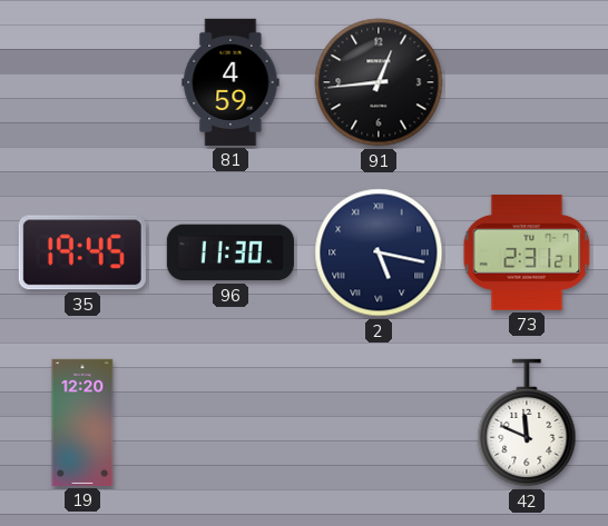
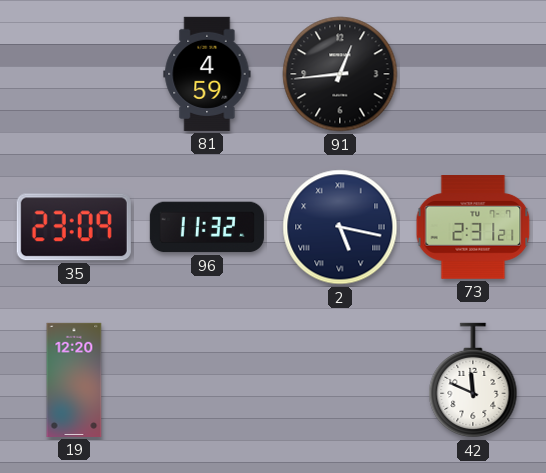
35: 19:45 -> 23:09
96: 11:30 -> 11:32
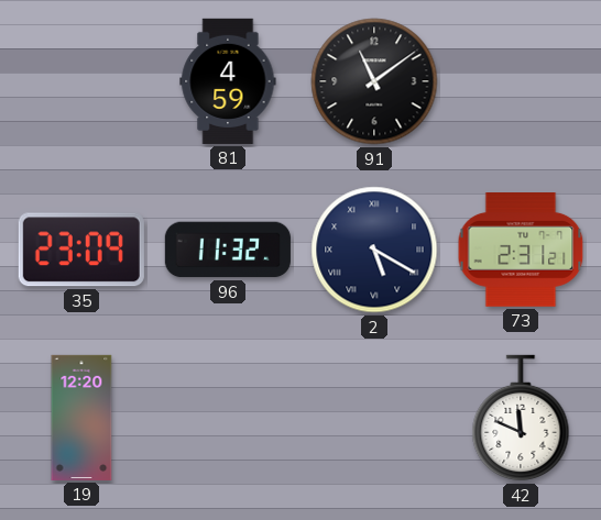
91: 12:44 -> 11:09
2: 5:17 -> 5:20
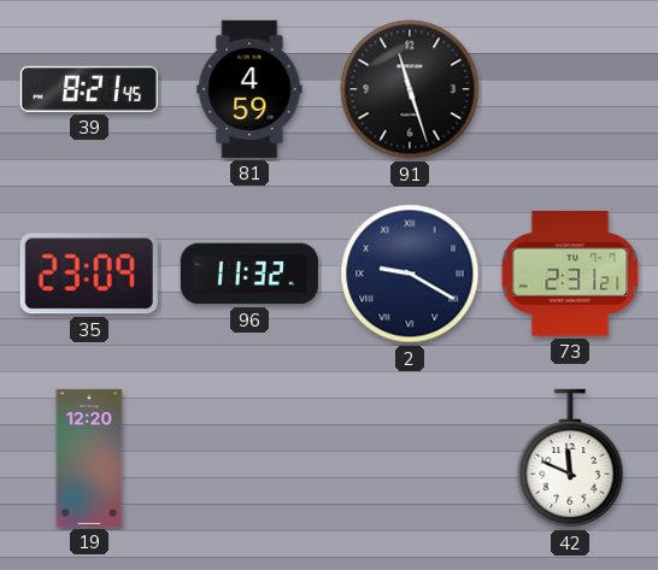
39: none -> 8:21
91: 11:09 -> 11:27
2: 5:20 -> 9:20
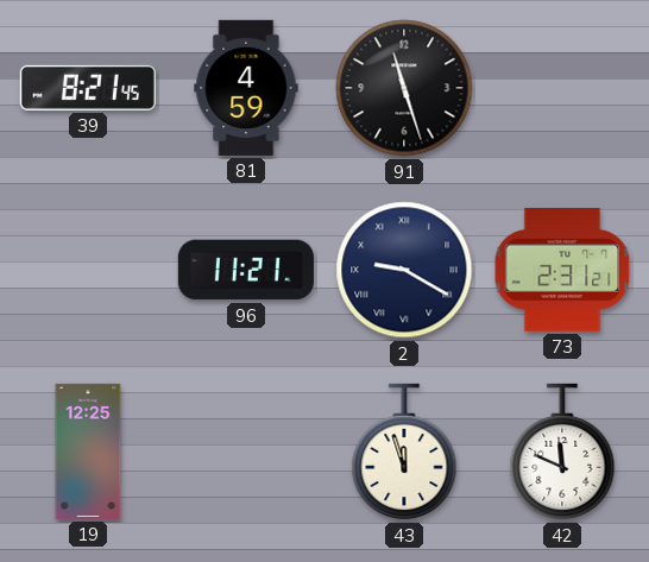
35: 23:09 -> none
96: 11:32 -> 11:21
19: 12:20 -> 12:25
43: none -> 11:57
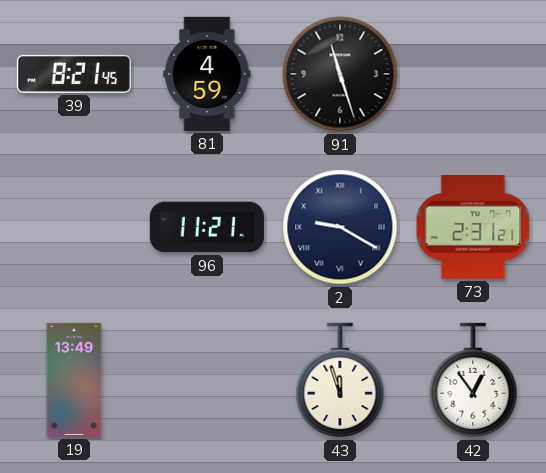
19: 12:25 -> 13:49
42: 11:49 -> 12:54
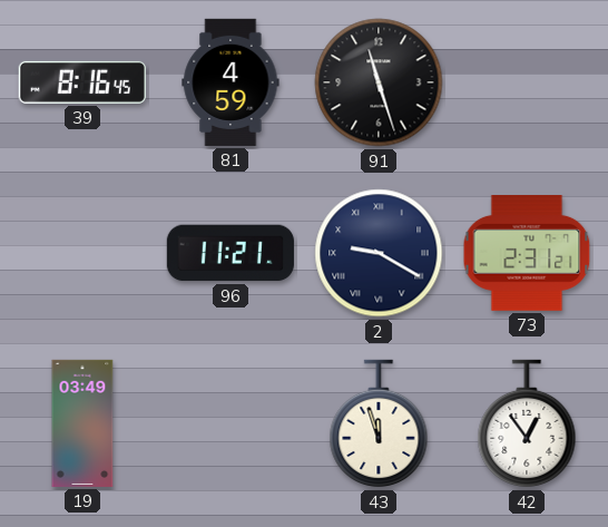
39: 8:21 -> 8:16
19: 13:49 -> 03:49
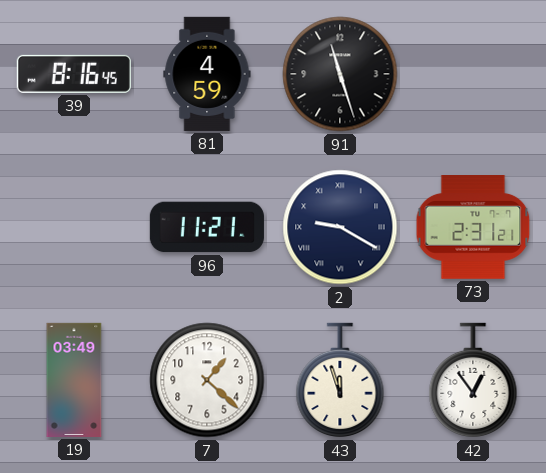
7: none -> 1:22
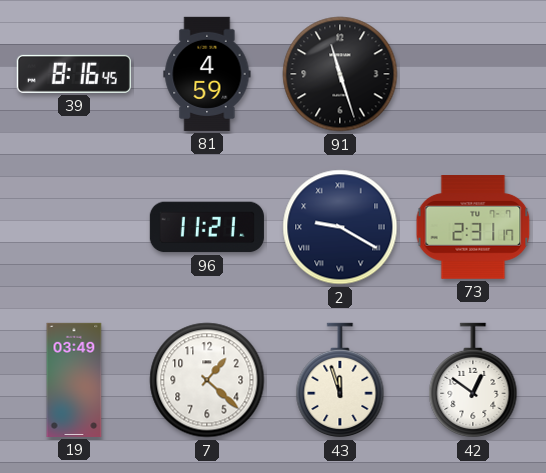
73: 2:31:21 -> 2:31:17
42: 12:54 -> 12:51
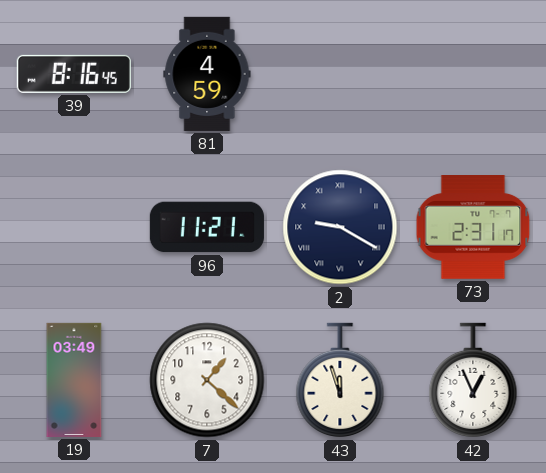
91: 11:27 -> none
42: 12:51 -> 12:56
